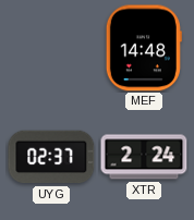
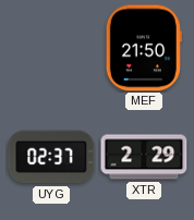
MEF: 14:48 -> 21:50
XTR: 2:24 -> 2:29
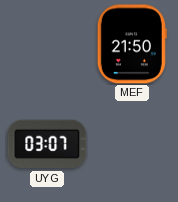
UYG: 02:37 -> 03:07
XTR: 2:29 -> none
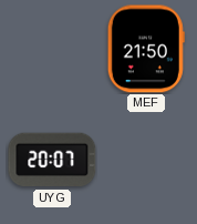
UYG: 03:07 -> 20:07
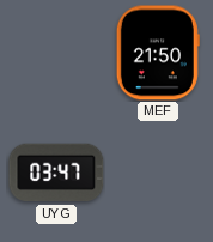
UYG: 20:07 -> 03:47
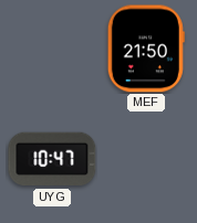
UYG: 03:47 -> 10:47
